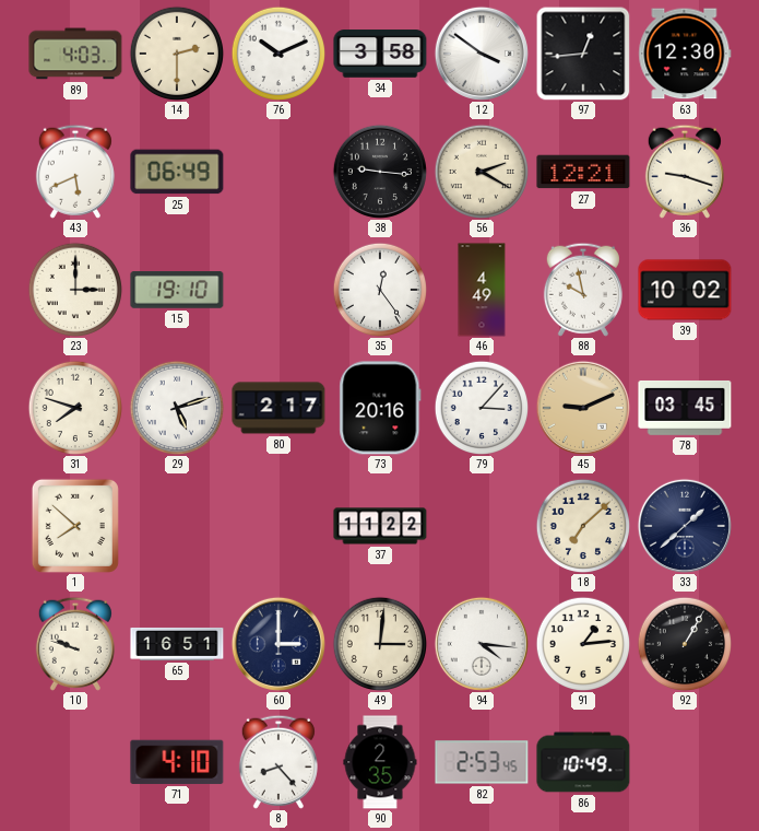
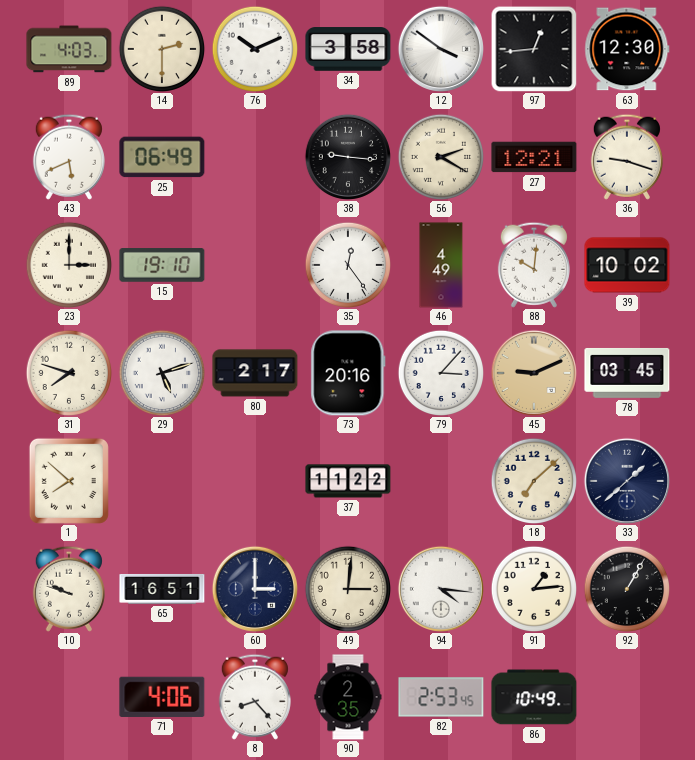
88: 9:58 -> 10:01
71: 4:10 -> 4:06
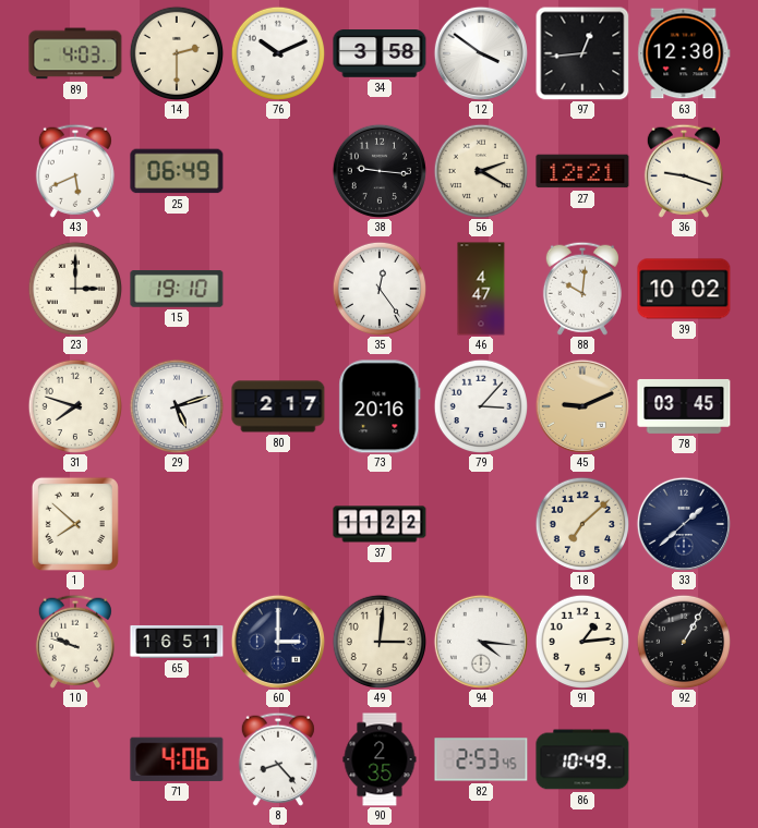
46: 4:49 -> 4:47
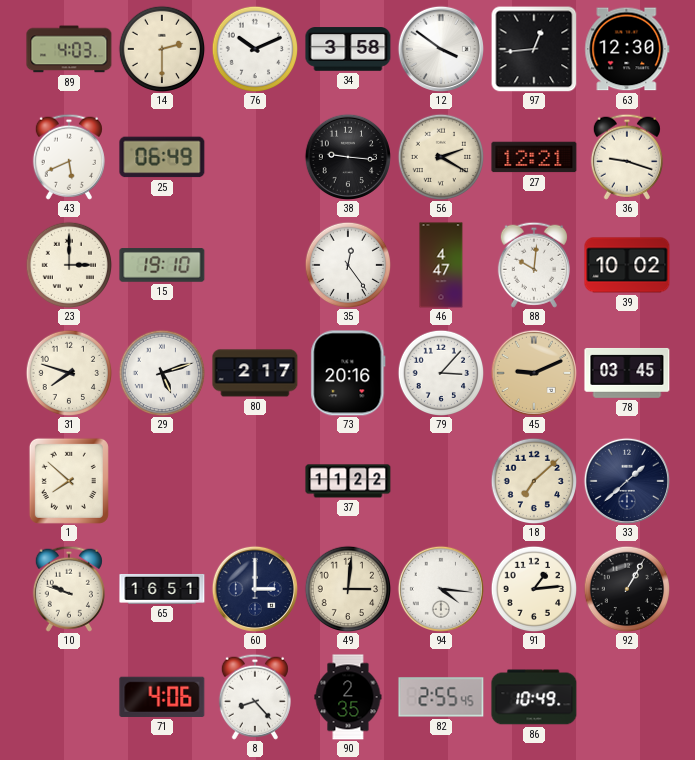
82: 2:53 -> 2:55
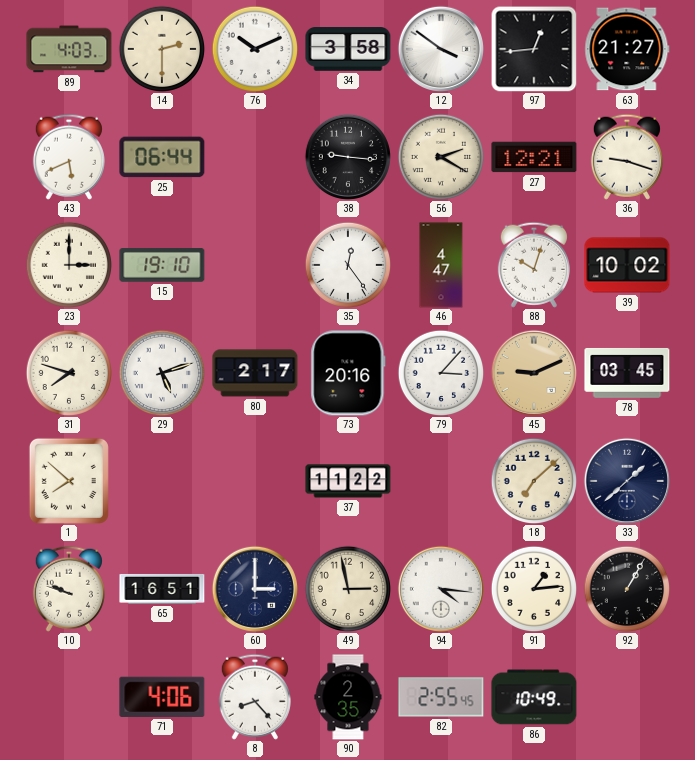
63: 12:30 -> 21:27
25: 06:49 -> 06:44
88: 10:01 -> 10:03
49: 3:01 -> 2:58
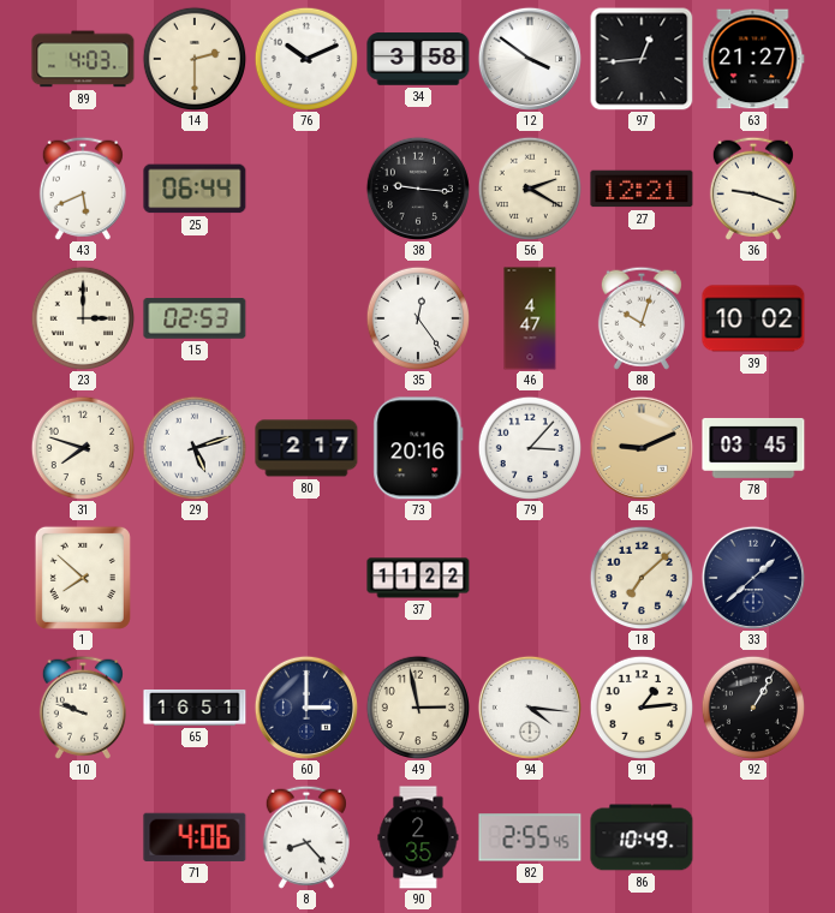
15: 19:10 -> 02:53
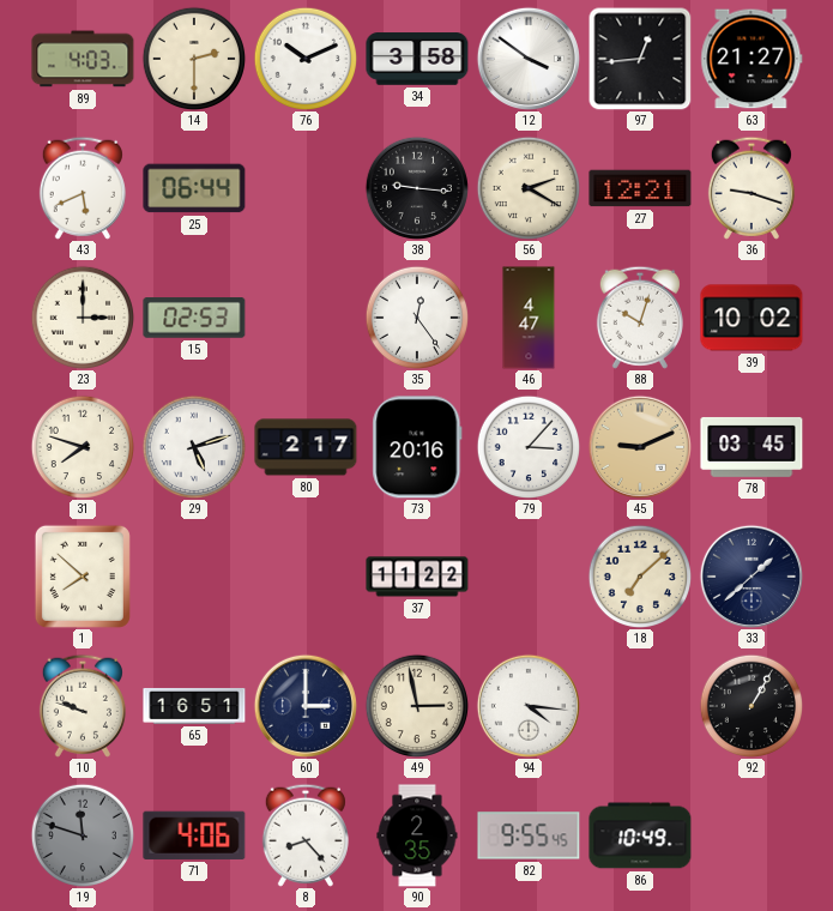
91: 1:14 -> none
19: none -> 11:48
82: 2:55 -> 9:55
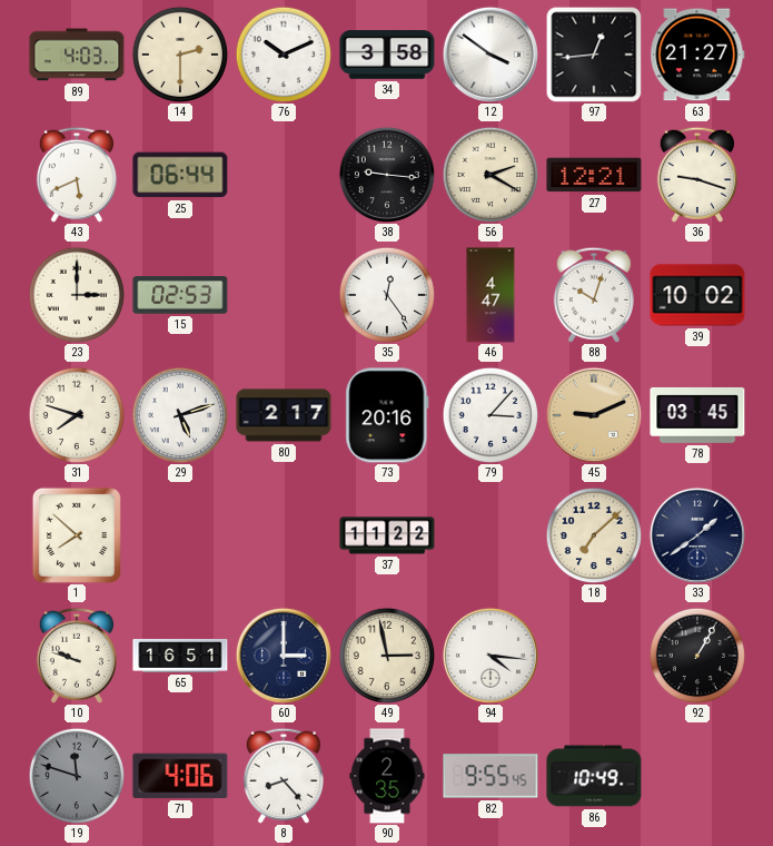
33: 1:38 -> 1:39
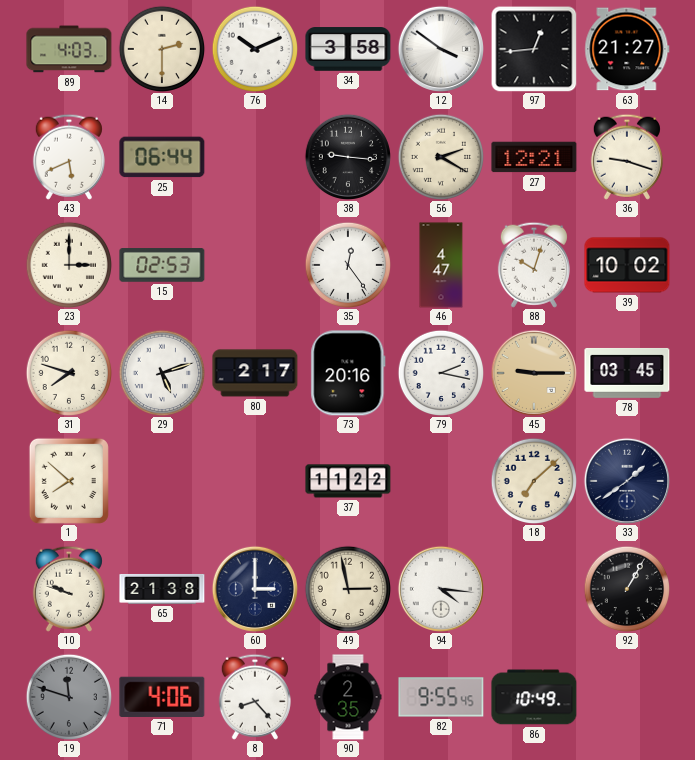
79: 3:07 -> 2:17
45: 9:11 -> 9:15
65: 16:51 -> 21:38
